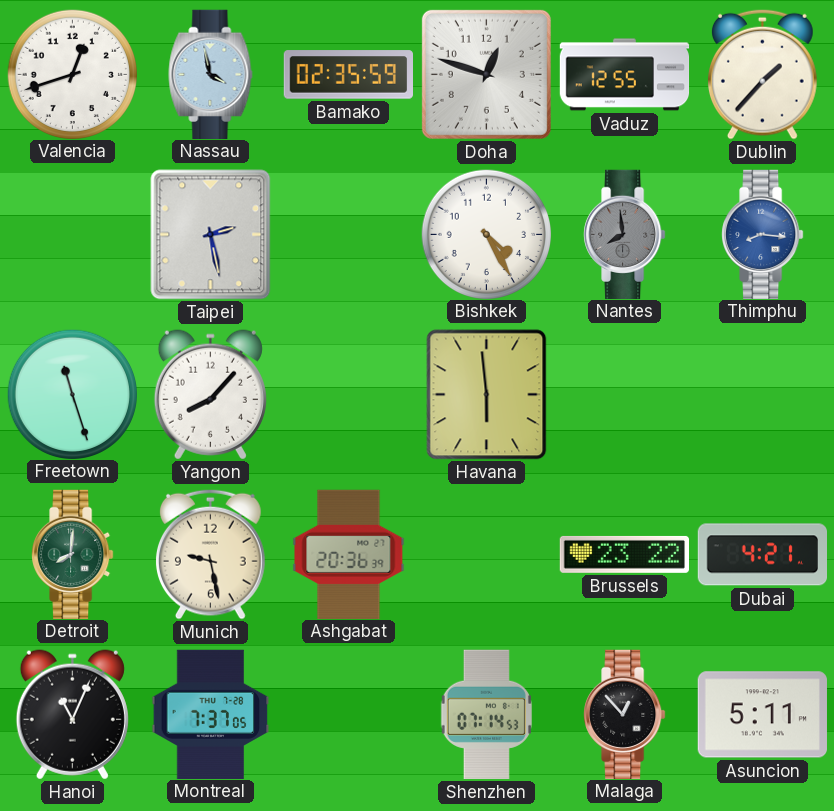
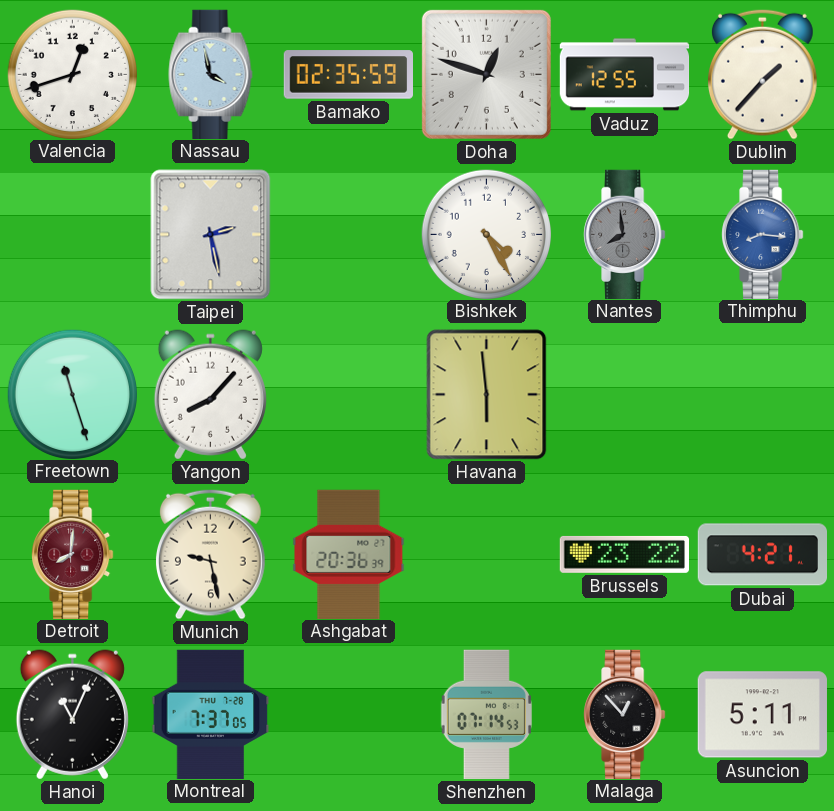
Detroit dial: green -> burgundy
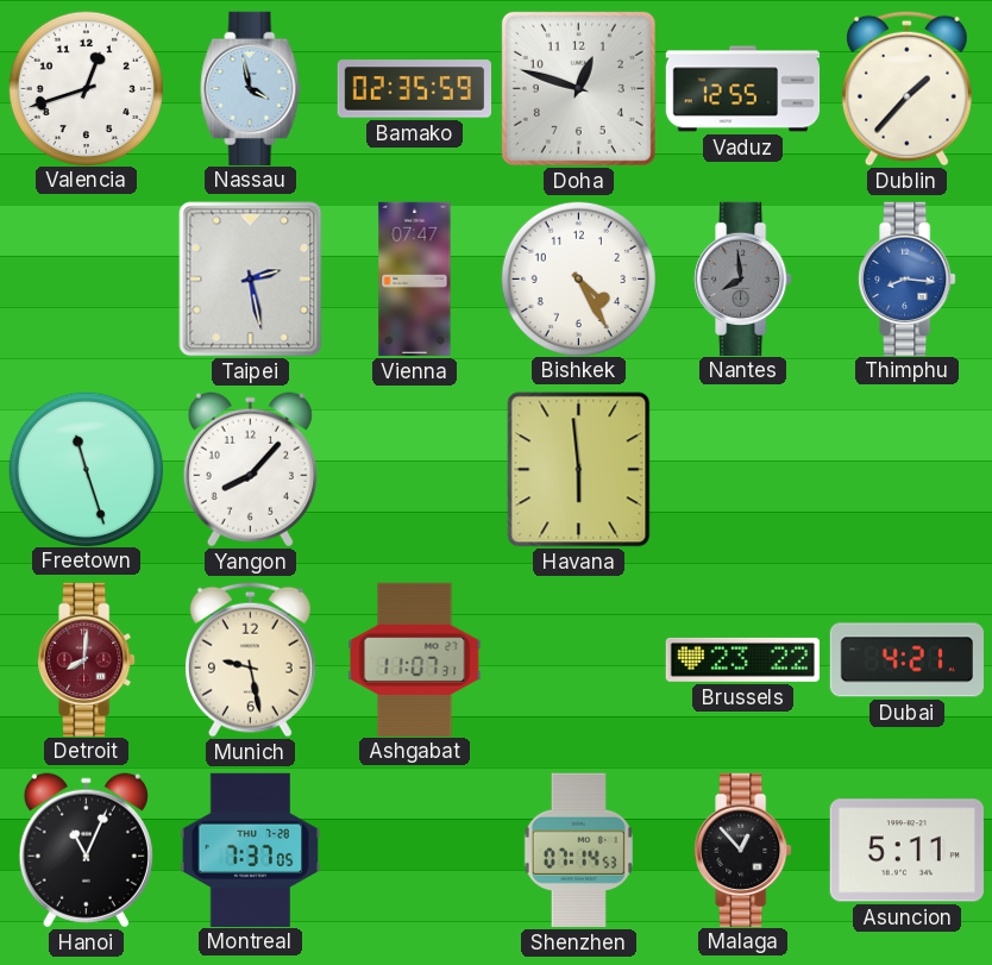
Vienna: none -> 07:47
Ashgabat: 20:36 -> 11:07
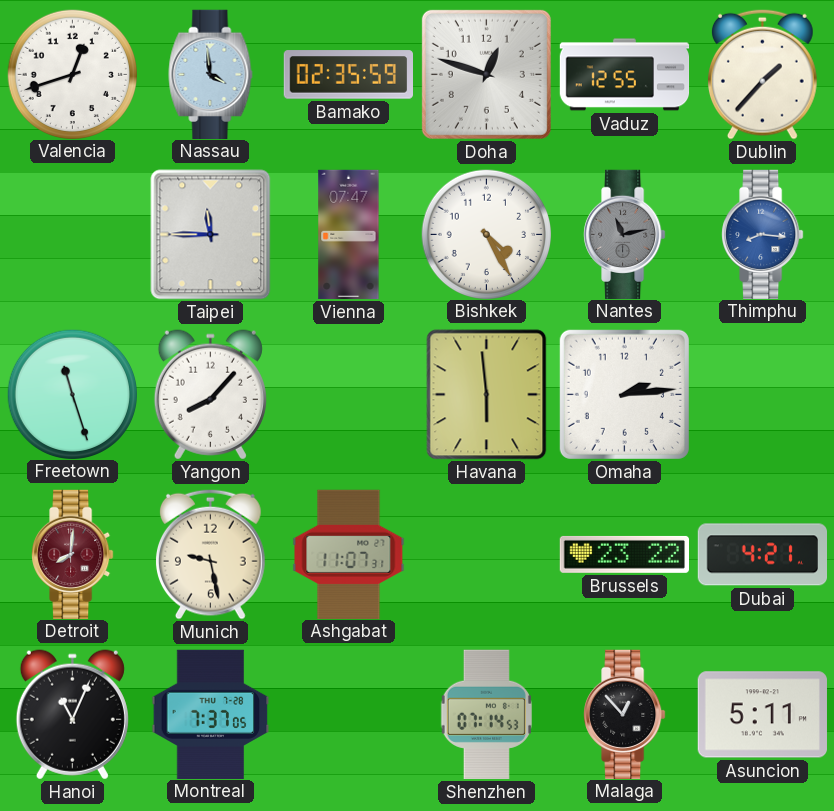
Nassau: 3:58 -> 3:59
Taipei: 2:28 -> 11:45
Nantes: 7:59 -> 11:13
Omaha: none -> 2:14
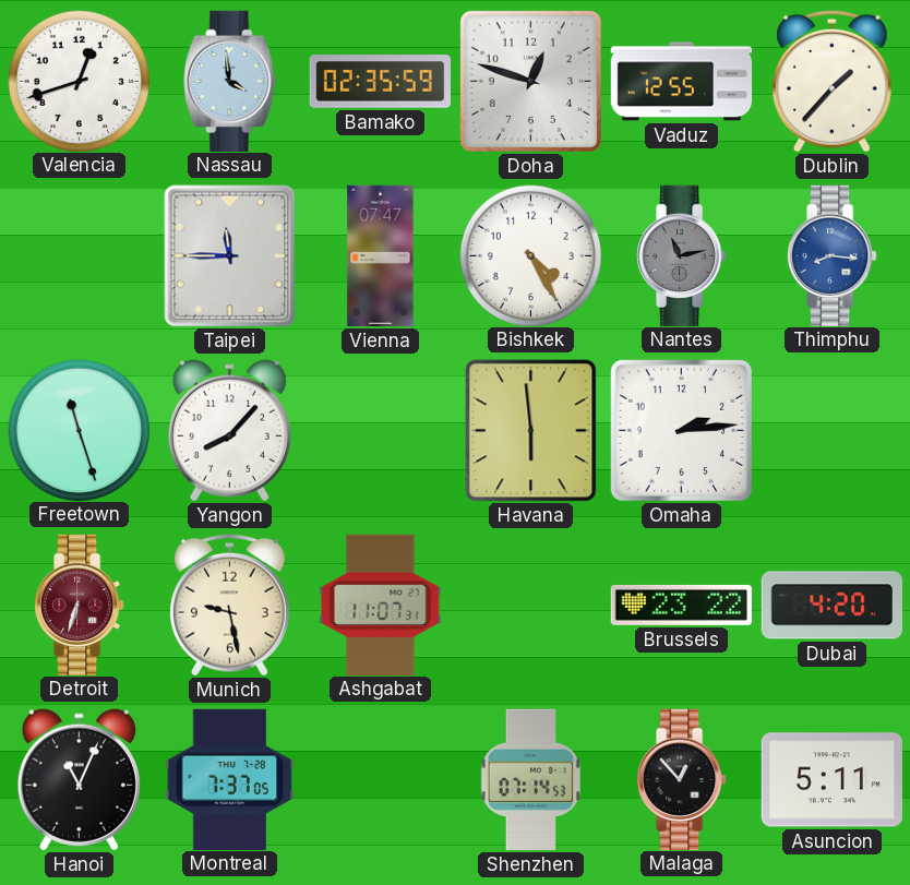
Detroit: 8:01 -> 6:33
Dubai: 4:21 -> 4:20
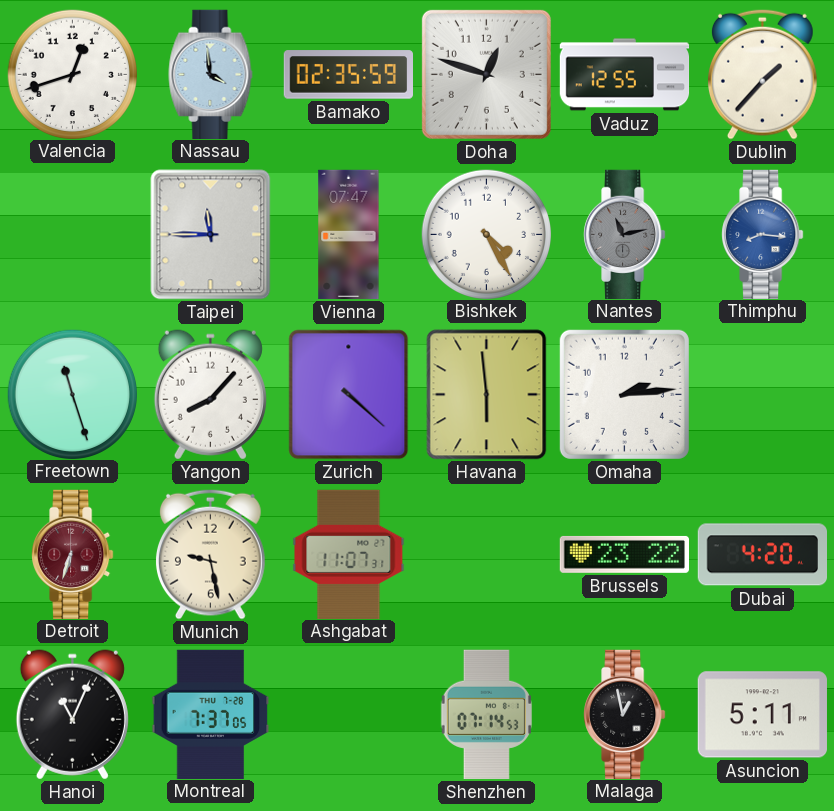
Zurich: none -> 4:22
Malaga: 12:53 -> 12:58
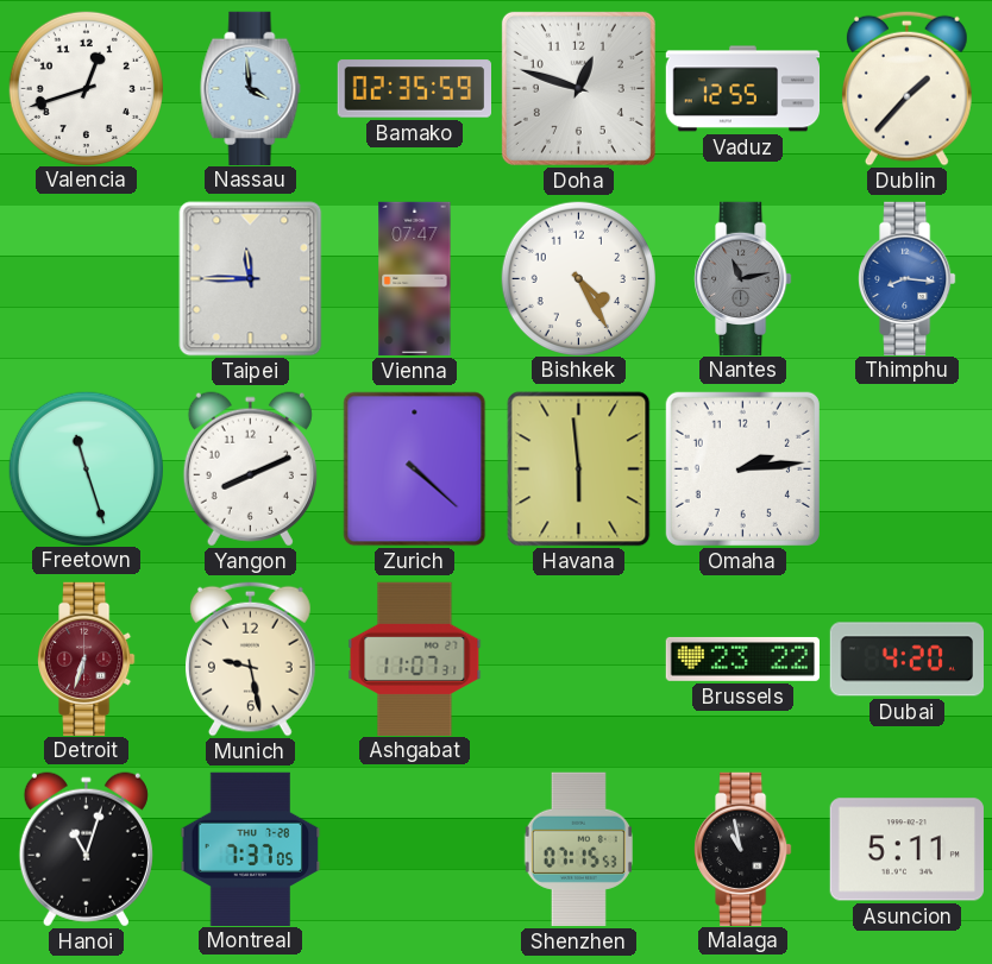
Yangon: 8:07 -> 8:11
Hanoi: 11:04 -> 11:03
Shenzhen: 07:14 -> 07:15
Malaga: 12:58 -> 10:58
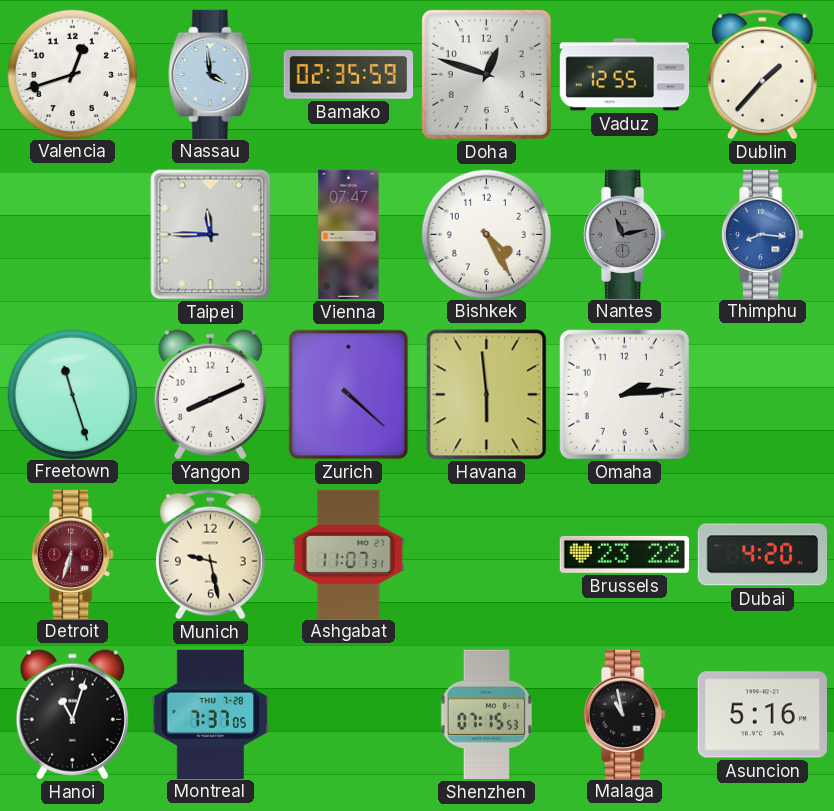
Asuncion: 5:11 -> 5:16
